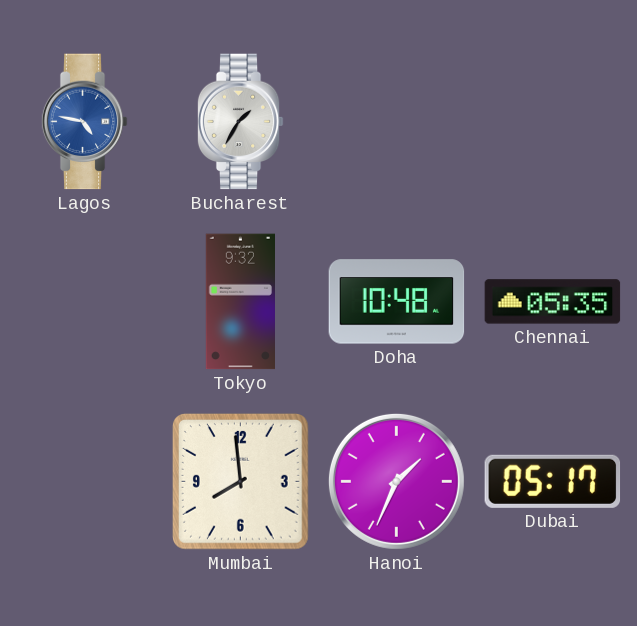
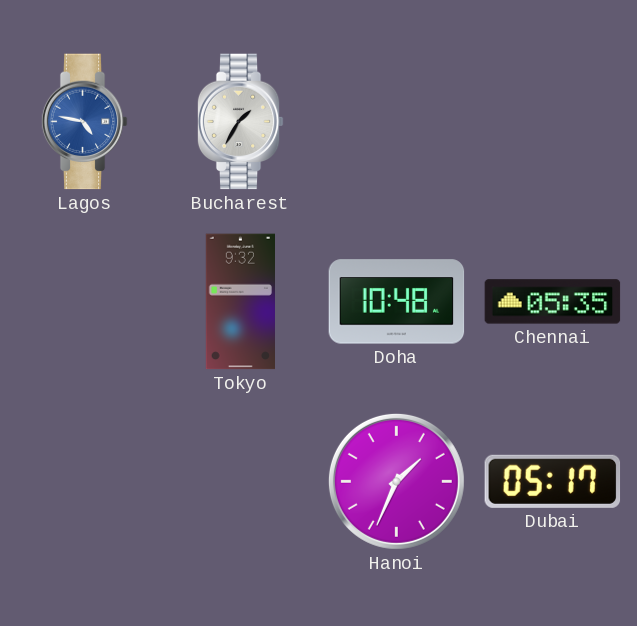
Mumbai: 7:59 -> none
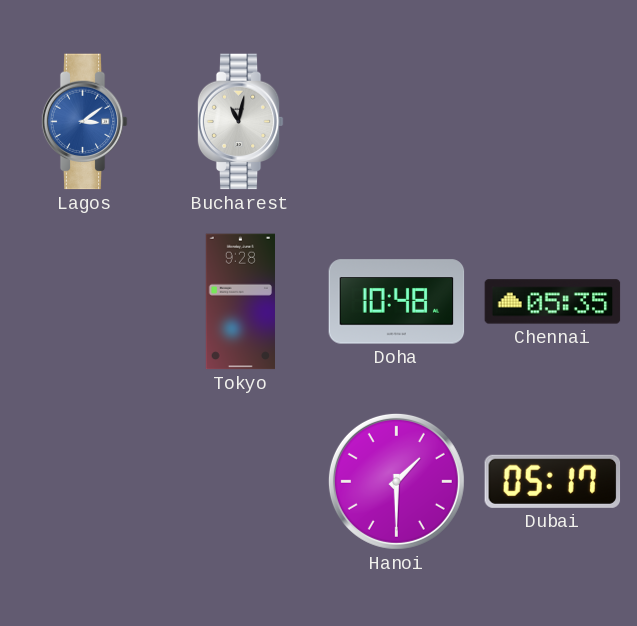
Lagos: 4:47 -> 3:09
Bucharest: 1:35 -> 11:02
Tokyo: 9:32 -> 9:28
Hanoi: 1:34 -> 1:30
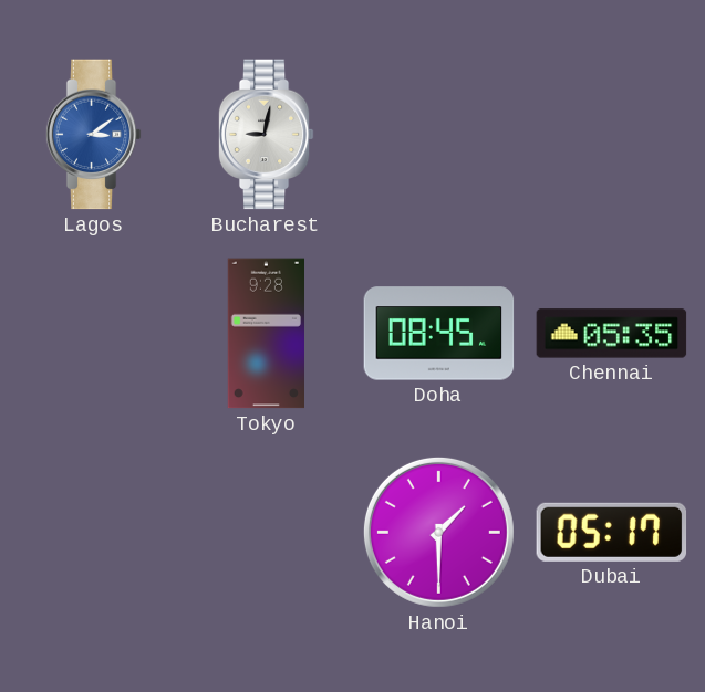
Bucharest: 11:02 -> 9:02
Doha: 10:48 -> 08:45
